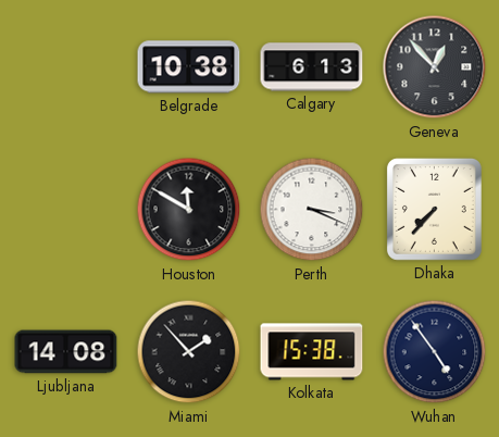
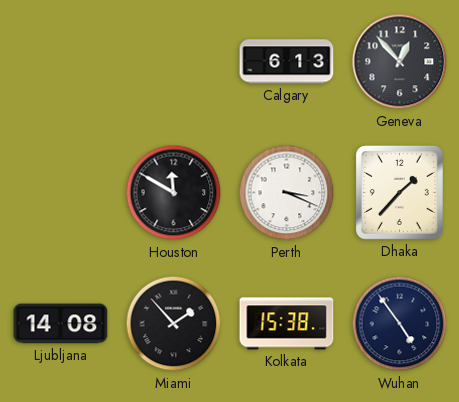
Belgrade: 10:38 -> none
Dhaka: 7:37 -> 1:37
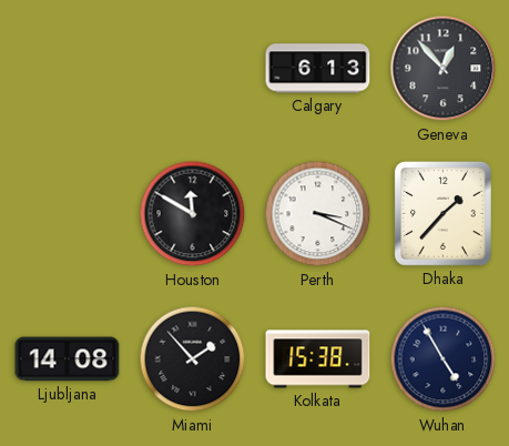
Wuhan: 4:54 -> 4:55
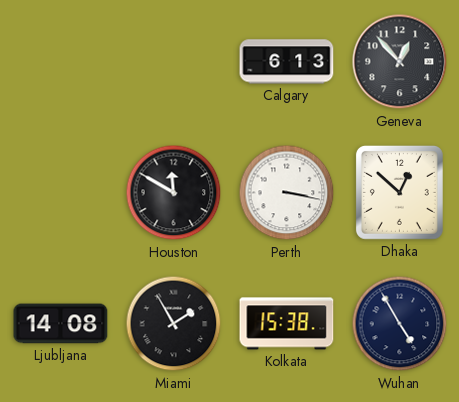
Perth: 3:19 -> 3:17
Dhaka: 1:37 -> 12:52
Miami: 1:53 -> 1:55
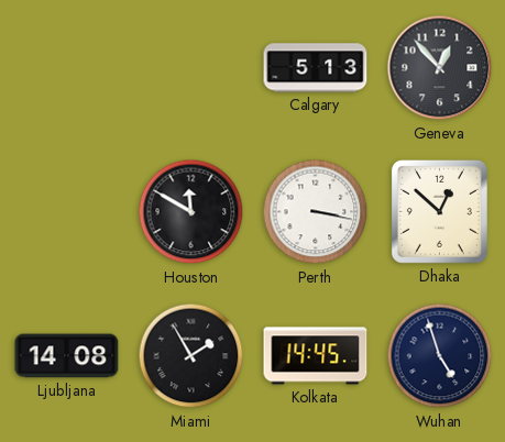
Calgary: 6:13 -> 5:13
Kolkata: 15:38 -> 14:45
Wuhan: 4:55 -> 4:57
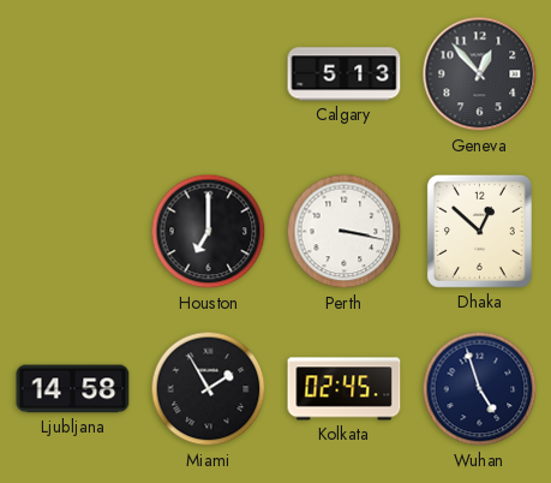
Houston: 11:50 -> 7:00
Ljubljana: 14:08 -> 14:58
Kolkata: 14:45 -> 02:45
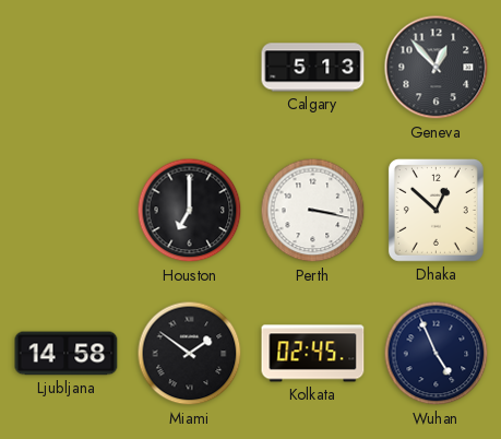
Miami: 1:55 -> 1:51
Wuhan: 4:57 -> 4:56
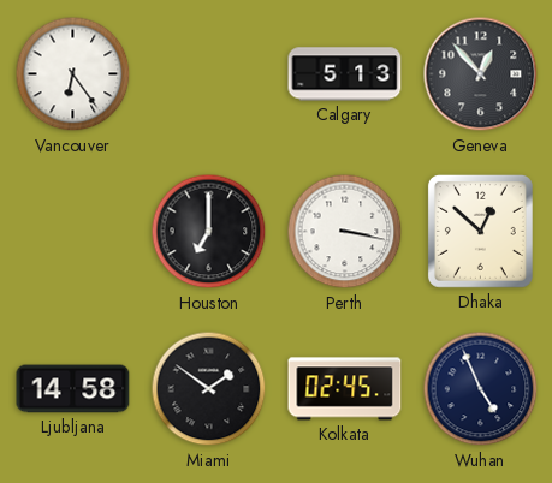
Vancouver: none -> 6:24
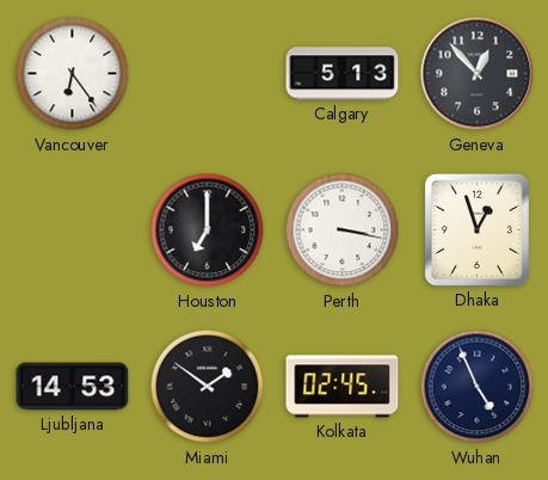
Dhaka: 12:52 -> 12:57
Ljubljana: 14:58 -> 14:53
